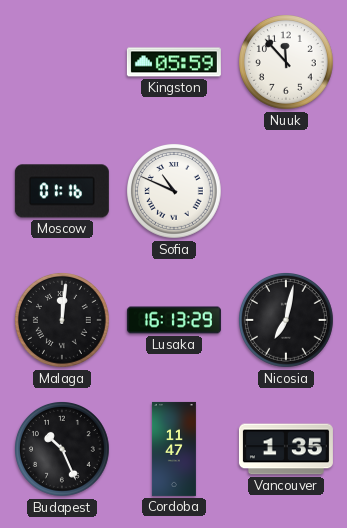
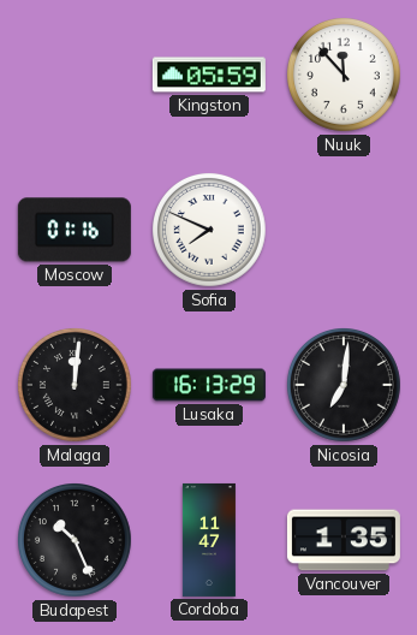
Sofia: 10:49 -> 7:49
Nicosia: 7:02 -> 7:01
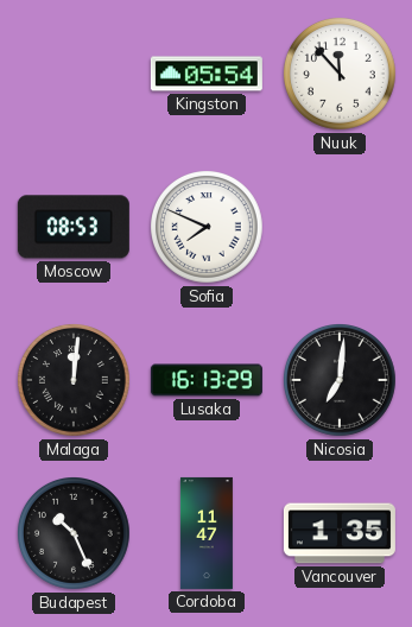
Kingston: 05:59 -> 05:54
Moscow: 01:16 -> 08:53
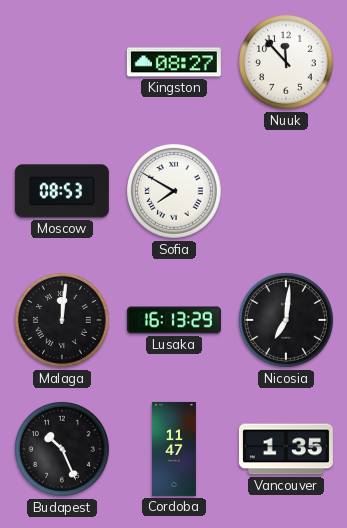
Kingston: 05:54 -> 08:27
Sofia: 7:49 -> 7:50
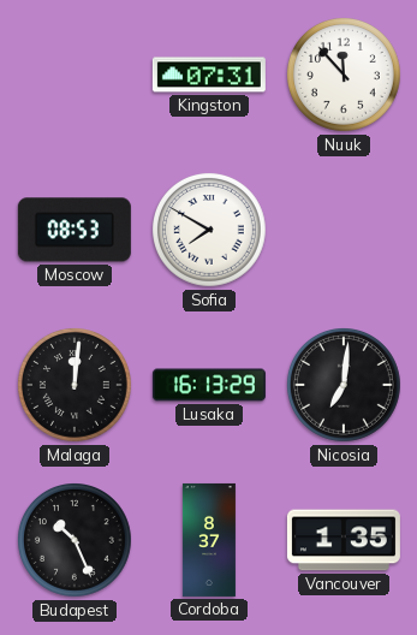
Kingston: 08:27 -> 07:31
Cordoba: 11:47 -> 8:37
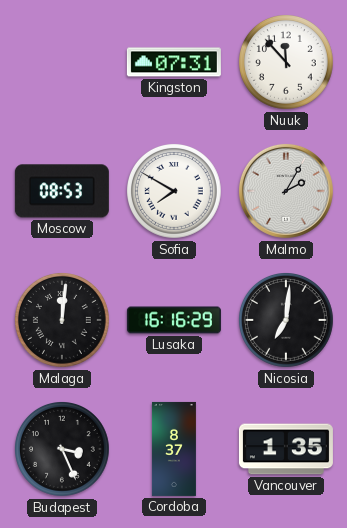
Malmo: none -> 2:05
Lusaka: 16:13 -> 16:16
Budapest: 10:26 -> 3:26
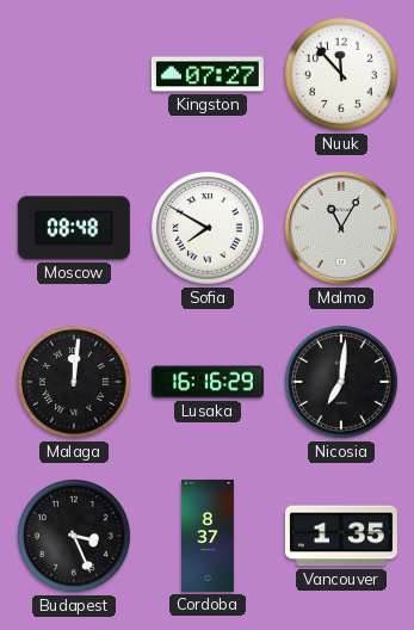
Kingston: 07:31 -> 07:27
Moscow: 08:53 -> 08:48
Malmo: 2:05 -> 11:05
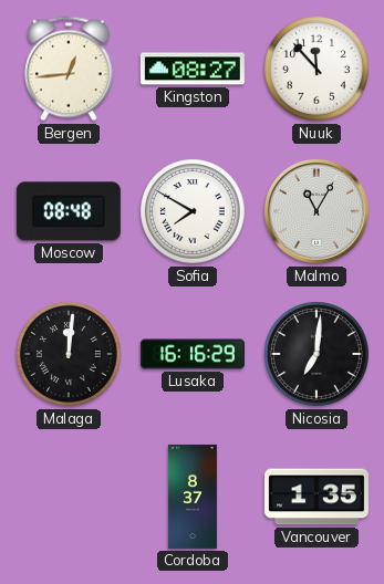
Bergen: none -> 12:44
Kingston: 07:27 -> 08:27
Budapest: 3:26 -> none
